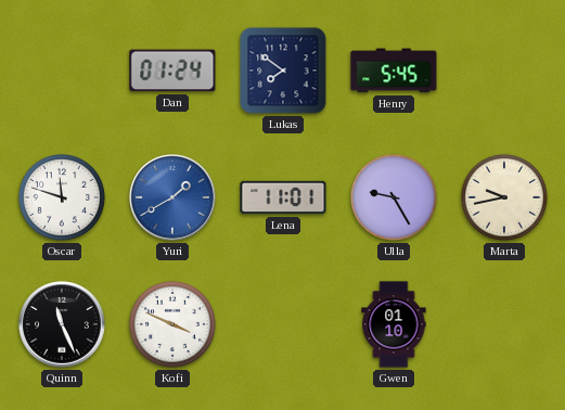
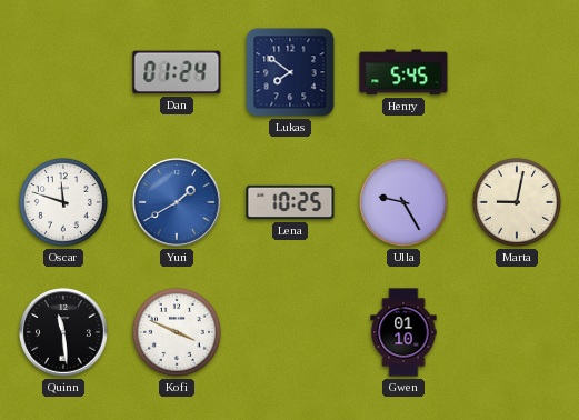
Lena: 11:01 -> 10:25
Marta: 9:43 -> 9:02
Quinn: 11:26 -> 11:29
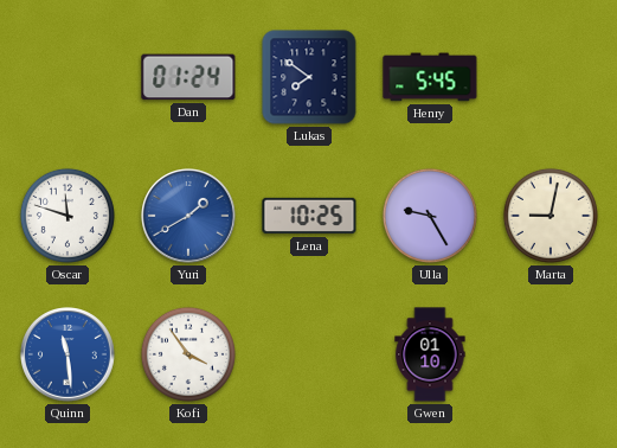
Quinn dial: black -> blue
Kofi: 3:49 -> 3:54
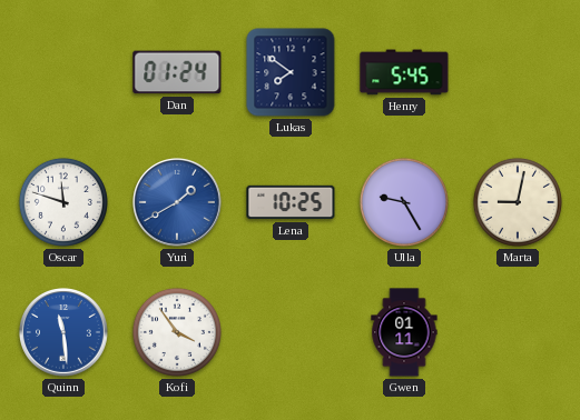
Gwen: 01:10 -> 01:11
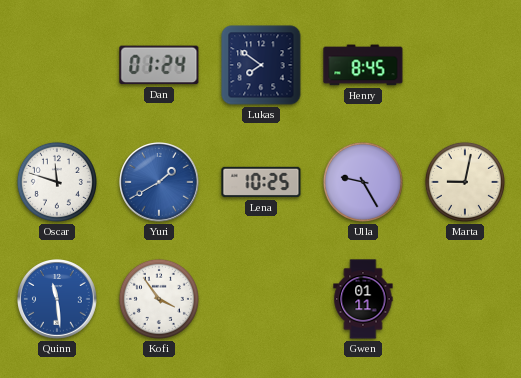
Henry: 5:45 -> 8:45
